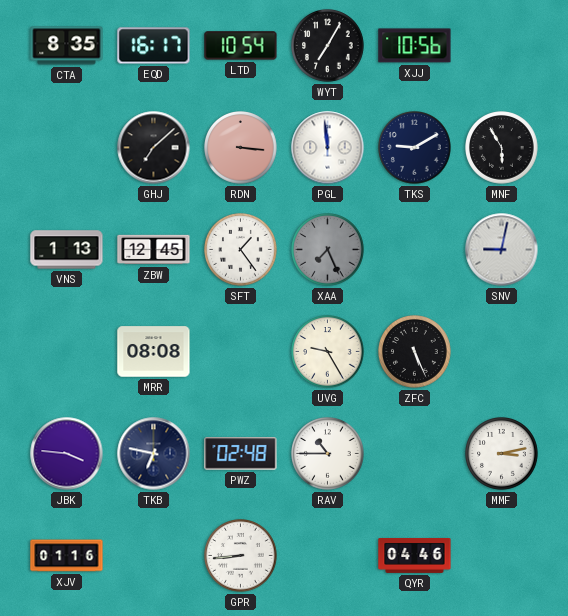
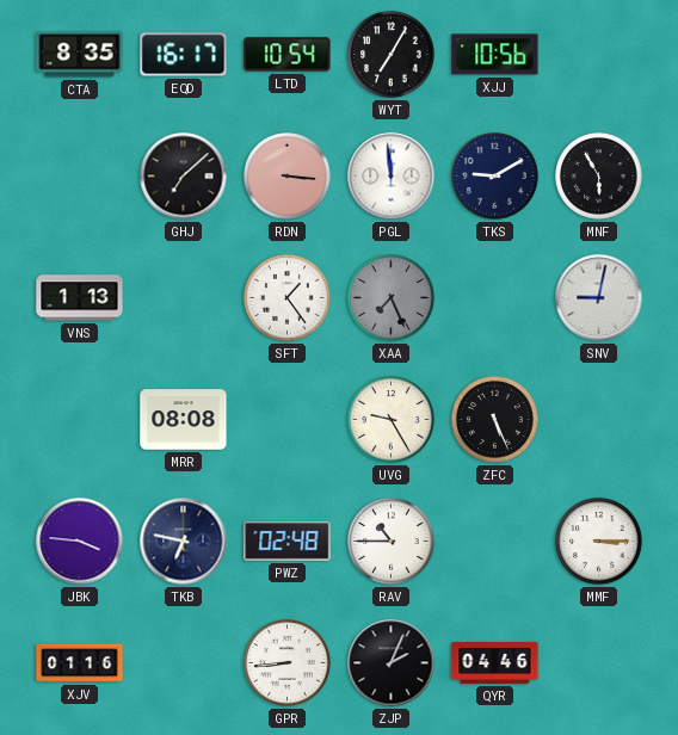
ZBW: 12:45 -> none
MMF: 3:13 -> 3:15
ZJP: none -> 2:04
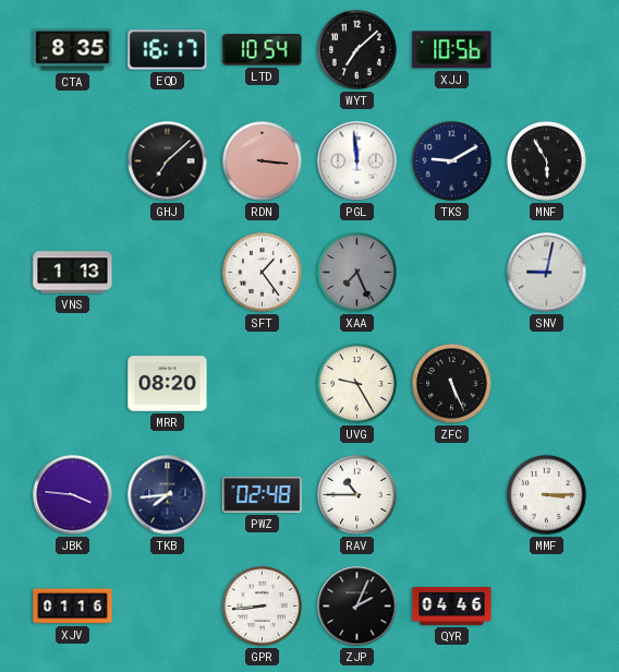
WYT: 7:05 -> 7:08
MRR: 08:08 -> 08:20
TKB: 6:47 -> 7:44
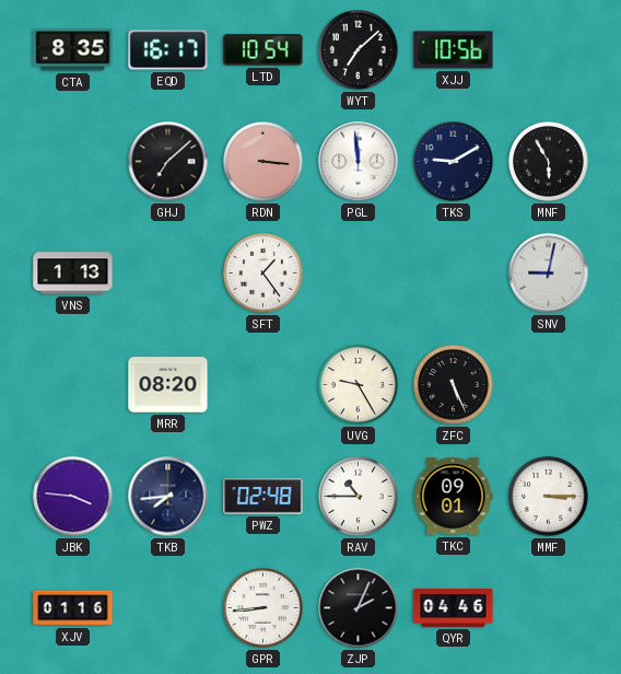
XAA: 7:26 -> none
TKC: none -> 09:01
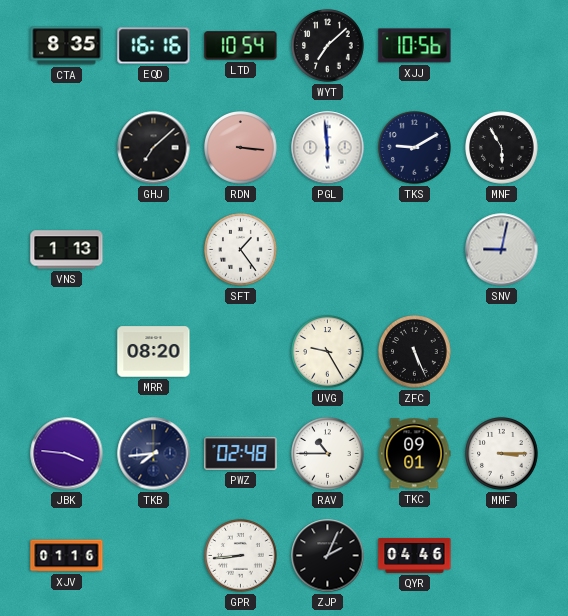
EQD: 16:17 -> 16:16
PGL: 11:59 -> 5:59
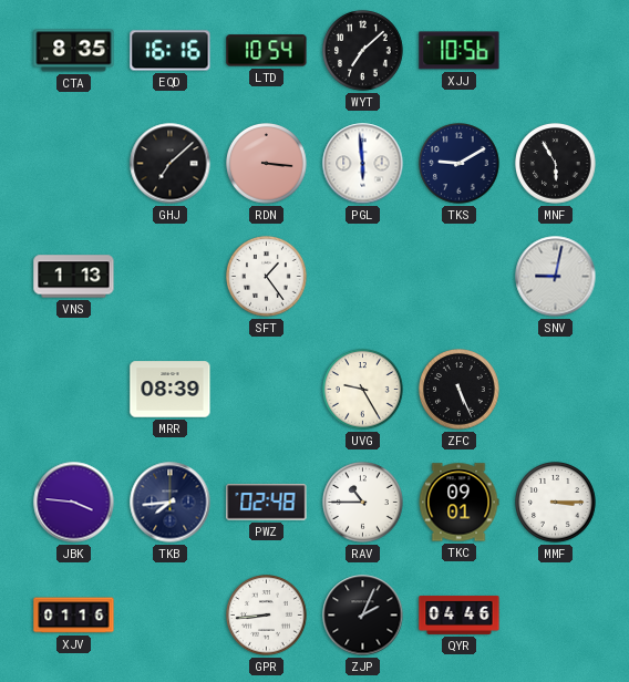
MRR: 08:20 -> 08:39
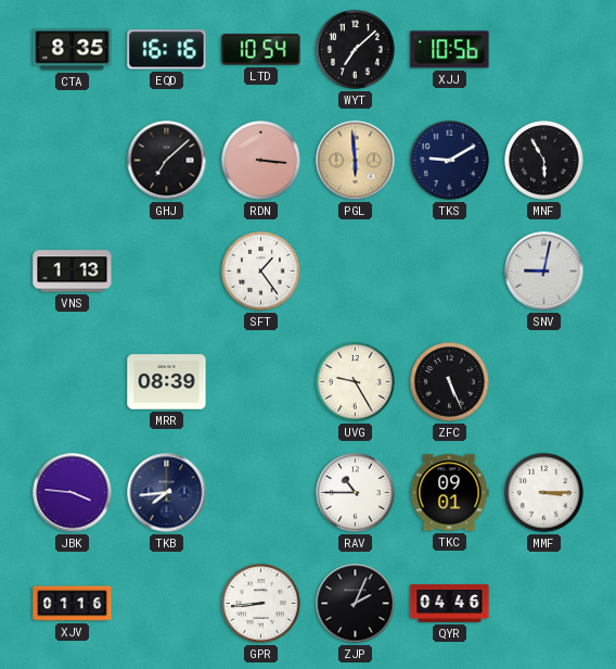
PGL dial: white -> champagne
PWZ: 02:48 -> none
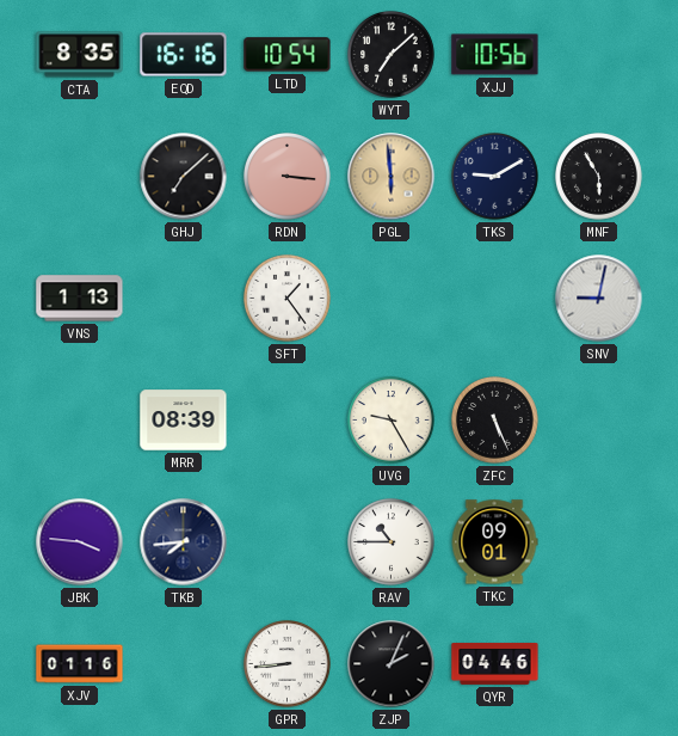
MMF: 3:15 -> none
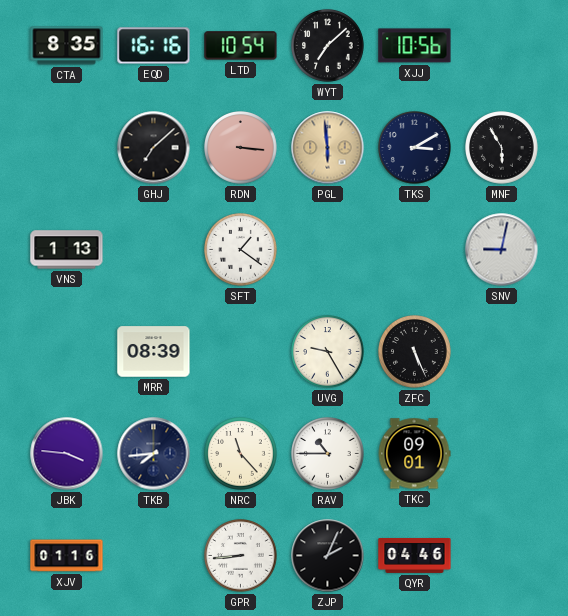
TKS: 9:10 -> 3:10
SFT: 1:24 -> 1:21
NRC: none -> 11:23
